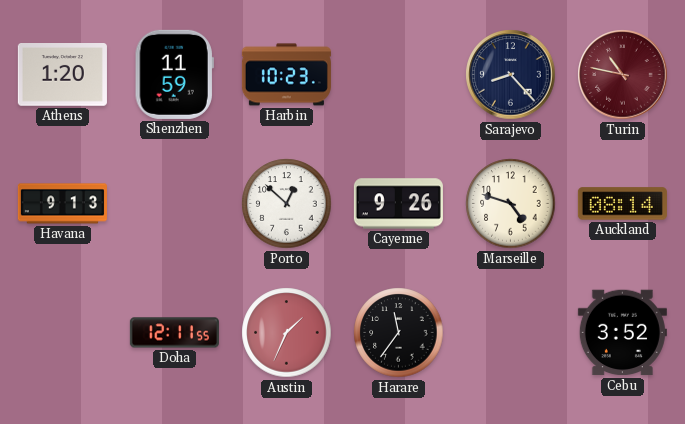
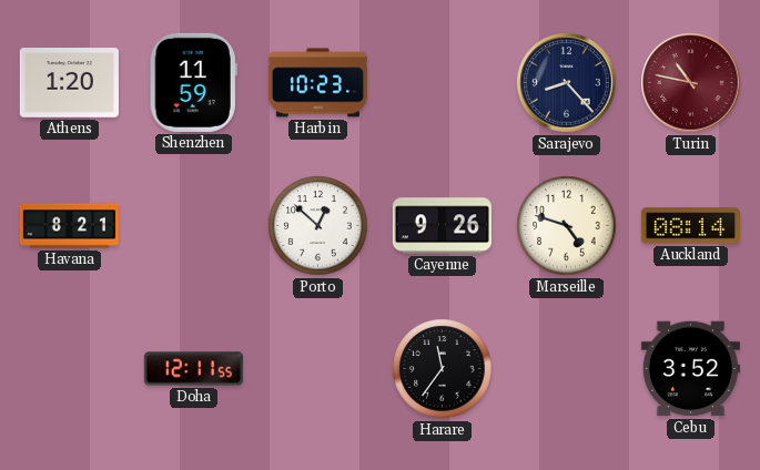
Havana: 9:13 -> 8:21
Austin: 1:34 -> none
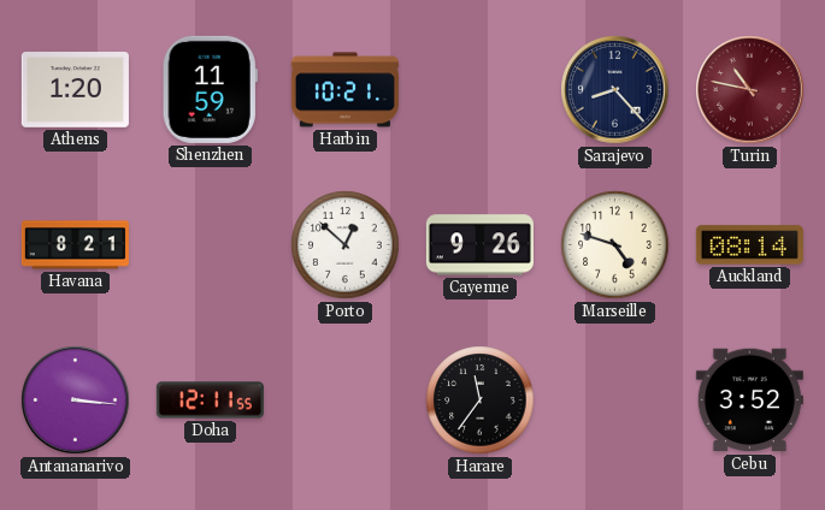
Harbin: 10:23 -> 10:21
Antananarivo: none -> 3:16
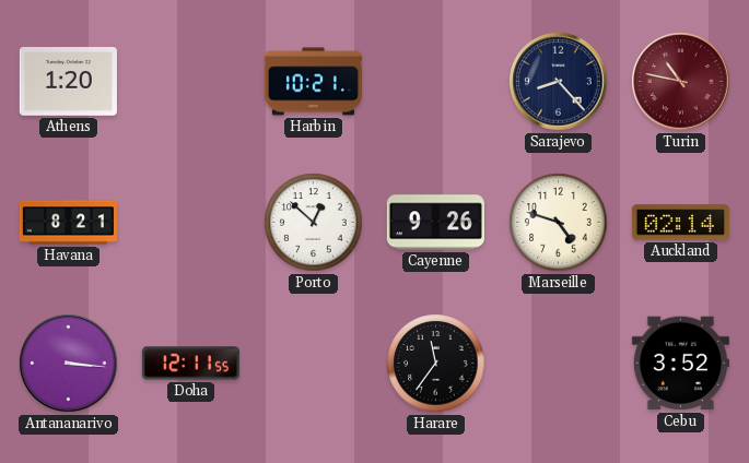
Shenzhen: 11:59 -> none
Auckland: 08:14 -> 02:14
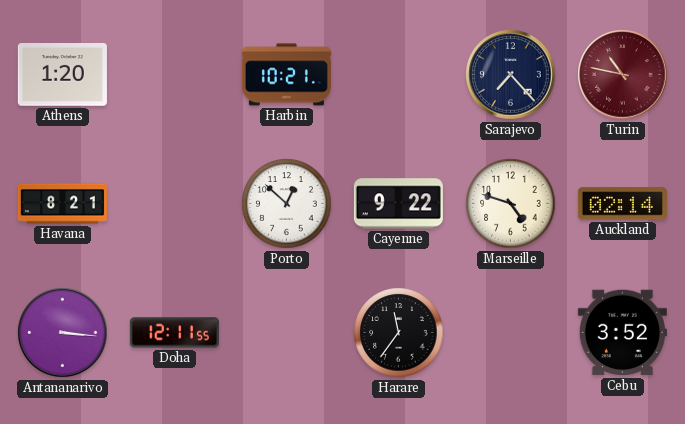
Sarajevo: 8:23 -> 7:23
Cayenne: 9:26 -> 9:22
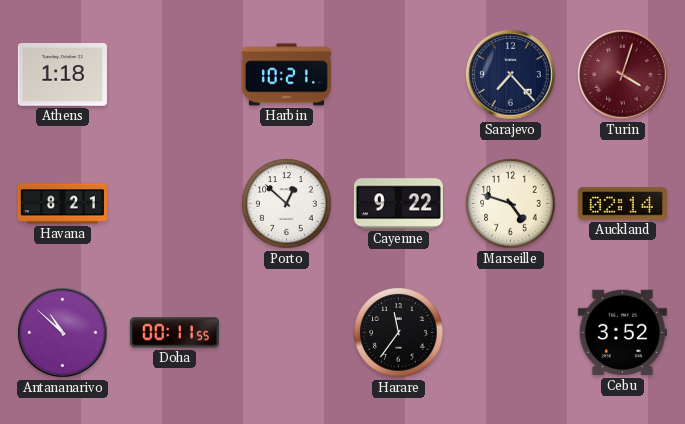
Athens: 1:20 -> 1:18
Turin: 10:47 -> 4:03
Antananarivo: 3:16 -> 10:52
Doha: 12:11 -> 00:11
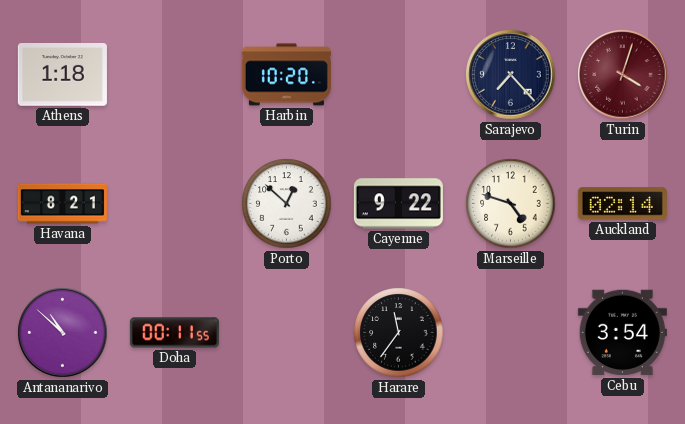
Harbin: 10:21 -> 10:20
Cebu: 3:52 -> 3:54
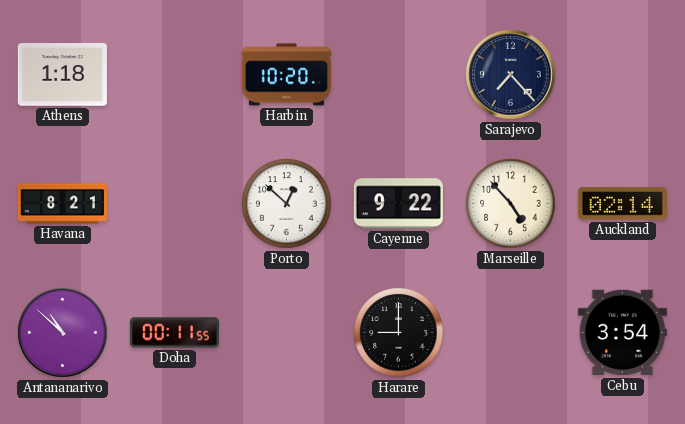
Turin: 4:03 -> none
Marseille: 4:48 -> 4:53
Harare: 11:36 -> 9:00
